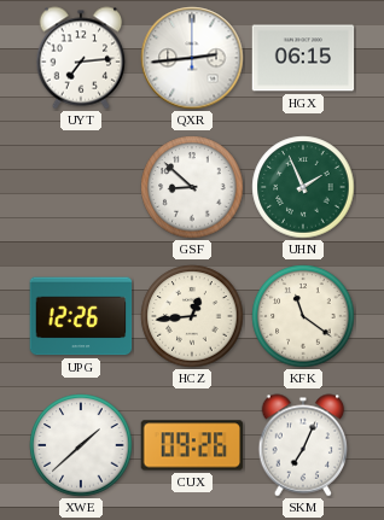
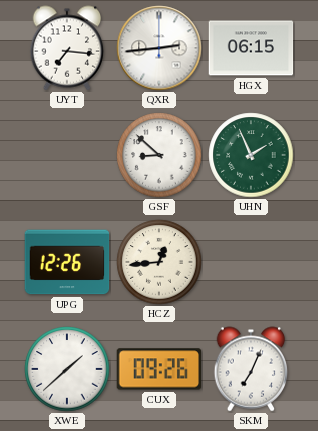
UYT: 7:14 -> 7:16
KFK: 11:21 -> none
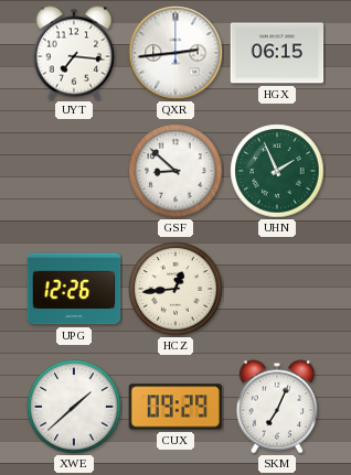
CUX: 09:26 -> 09:29
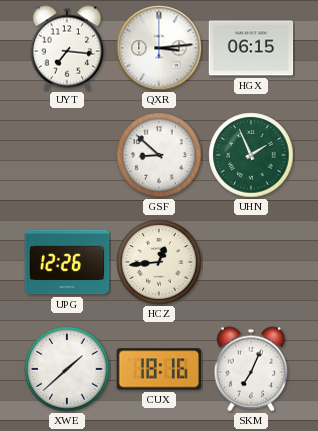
QXR: 2:44 -> 3:14
CUX: 09:29 -> 18:16
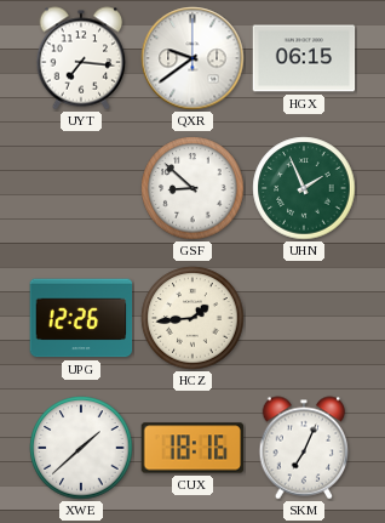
QXR: 3:14 -> 9:39
HCZ: 12:44 -> 1:44
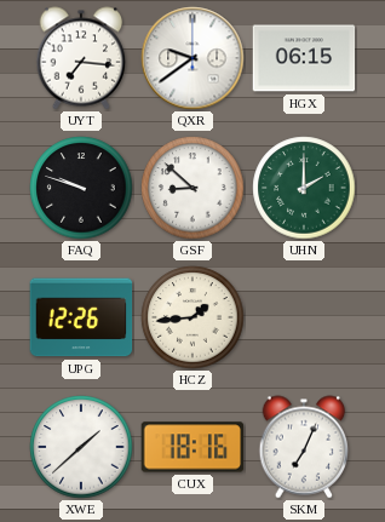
FAQ: none -> 9:48
UHN: 1:56 -> 2:00
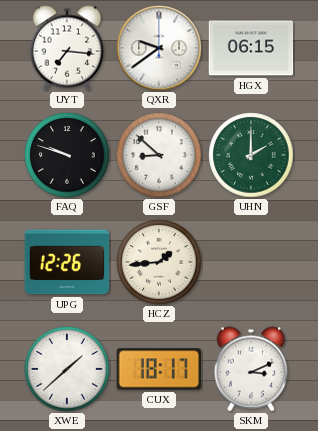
CUX: 18:16 -> 18:17
SKM: 7:04 -> 3:11
